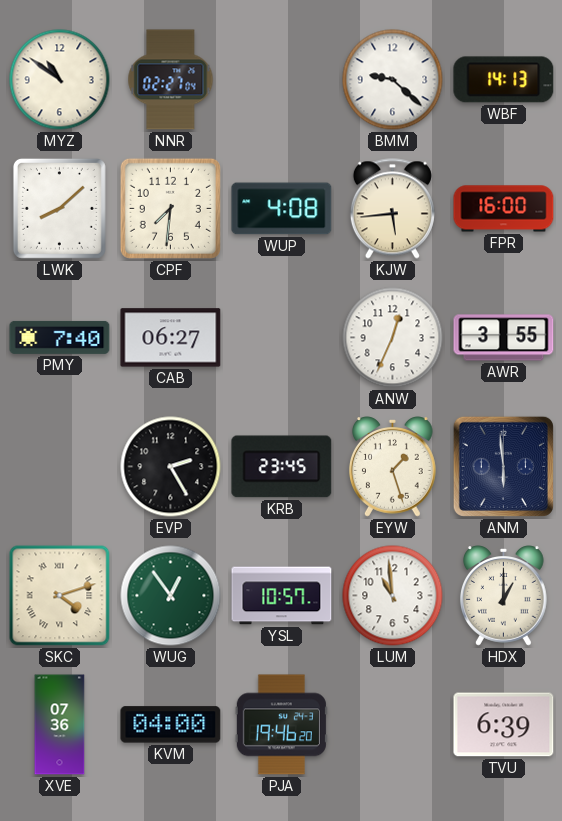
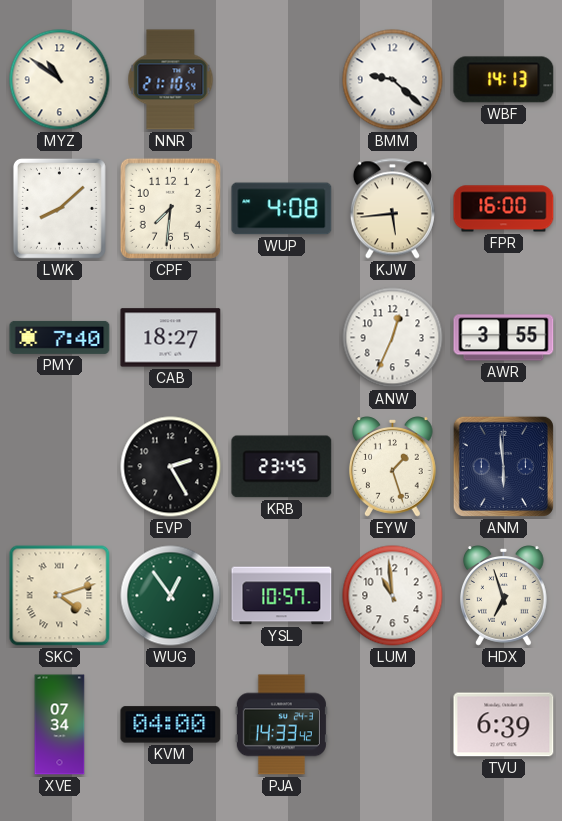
NNR: 02:27 -> 21:10
CAB: 06:27 -> 18:27
HDX: 1:00 -> 6:57
XVE: 07:36 -> 07:34
PJA: 19:46 -> 14:33
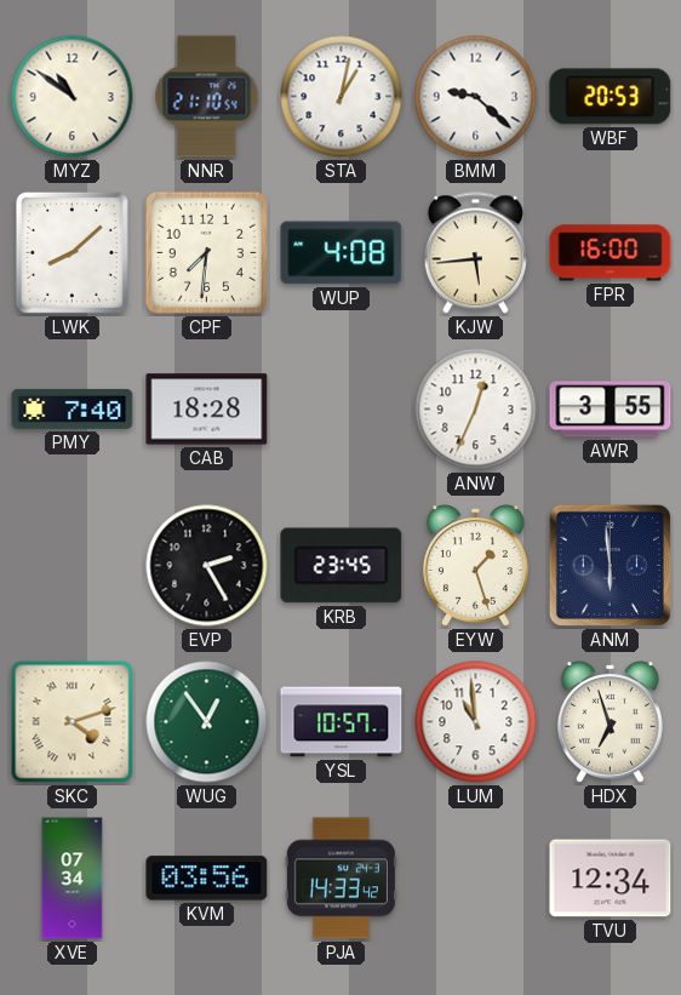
STA: none -> 1:02
WBF: 14:13 -> 20:53
CAB: 18:27 -> 18:28
KVM: 04:00 -> 03:56
TVU: 6:39 -> 12:34
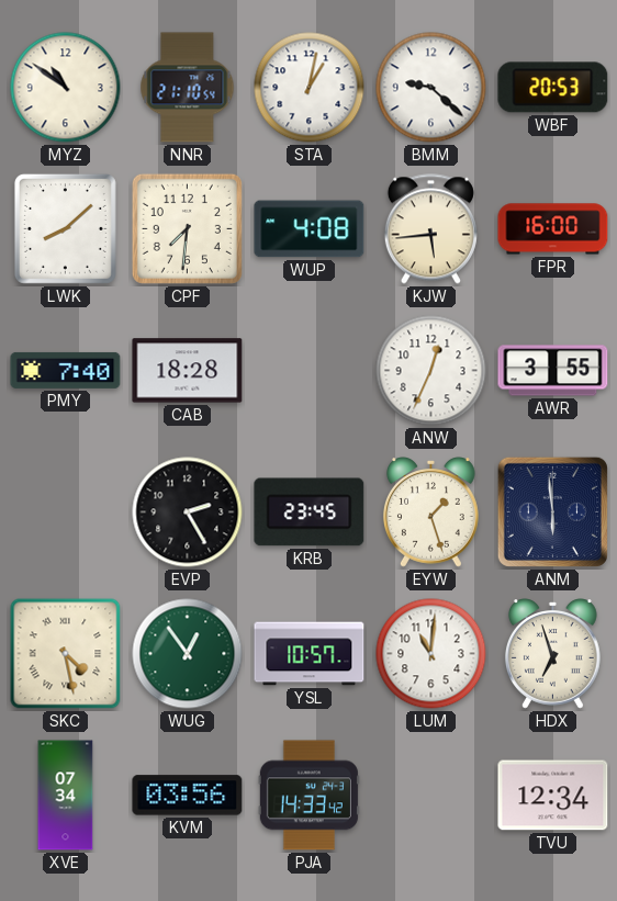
SKC: 4:12 -> 4:28
LUM: 10:59 -> 11:01
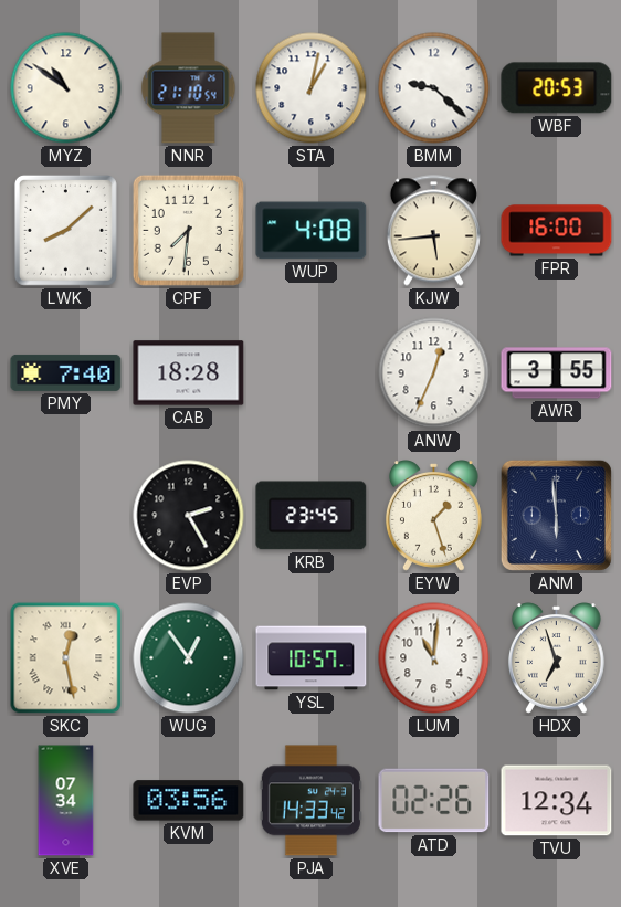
SKC: 4:28 -> 12:28
ATD: none -> 02:26
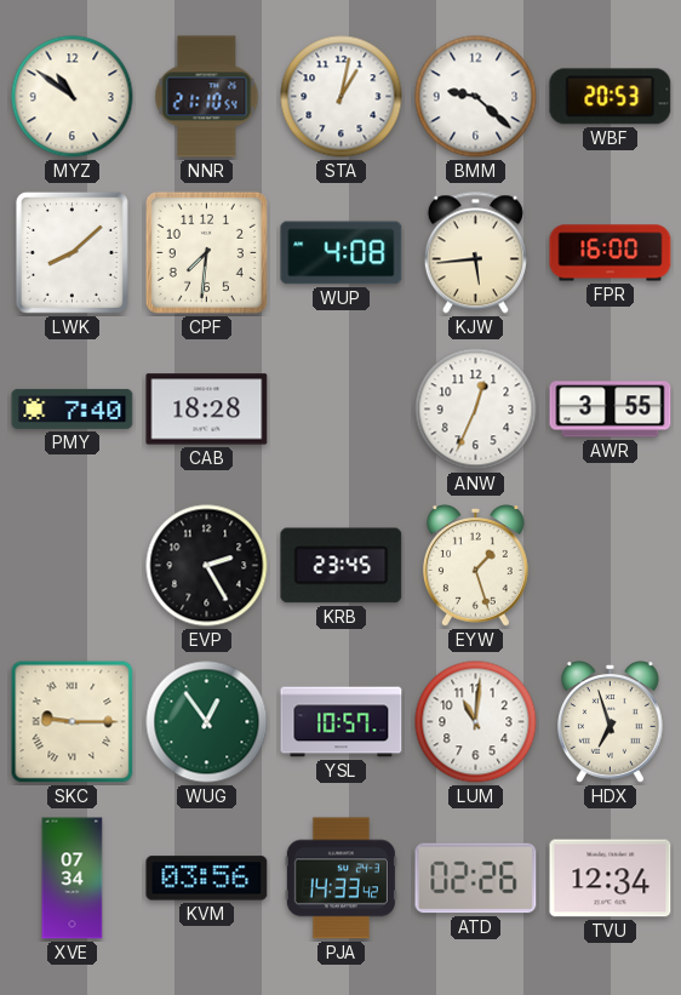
ANM: 5:59 -> none
SKC: 12:28 -> 9:15
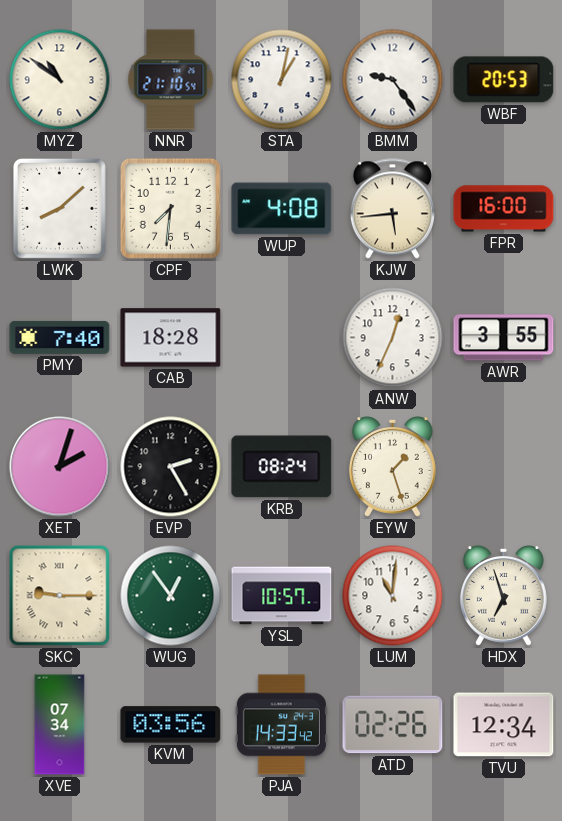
BMM: 9:22 -> 9:24
XET: none -> 2:03
KRB: 23:45 -> 08:24
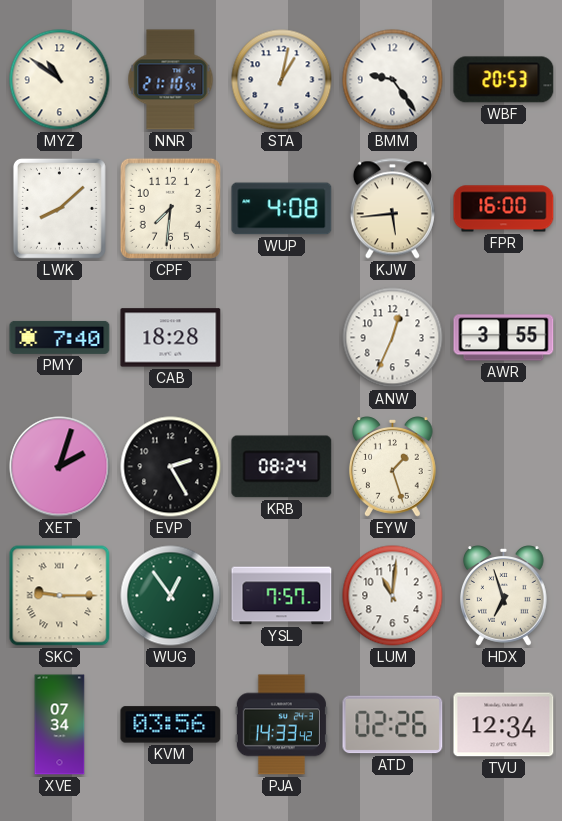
YSL: 10:57 -> 7:57
